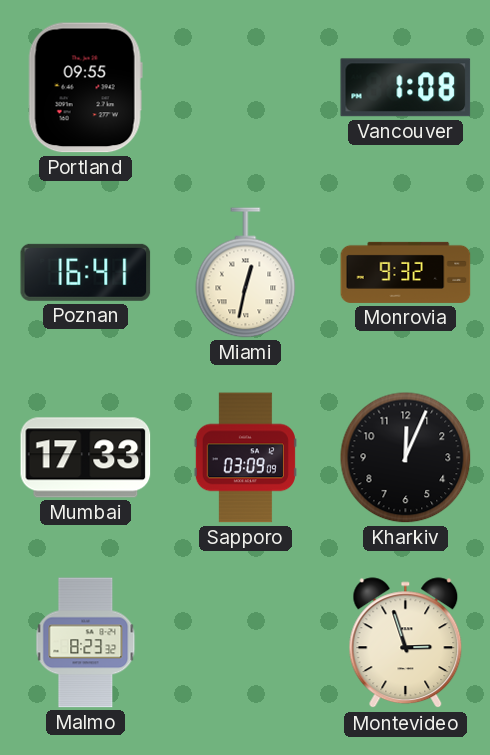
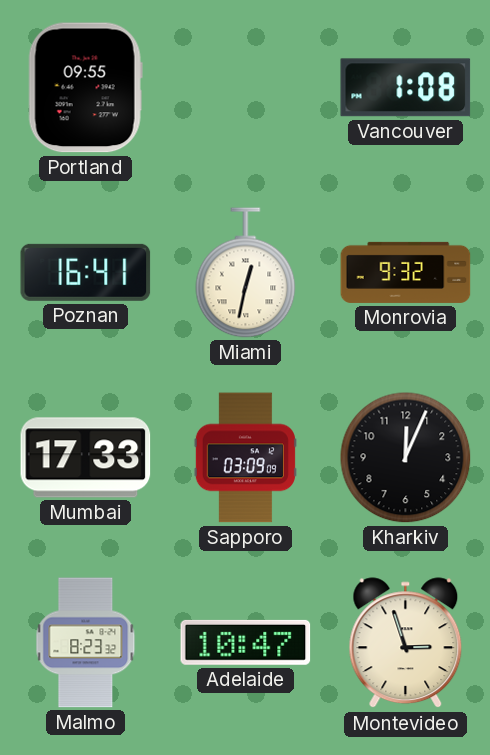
Adelaide: none -> 10:47
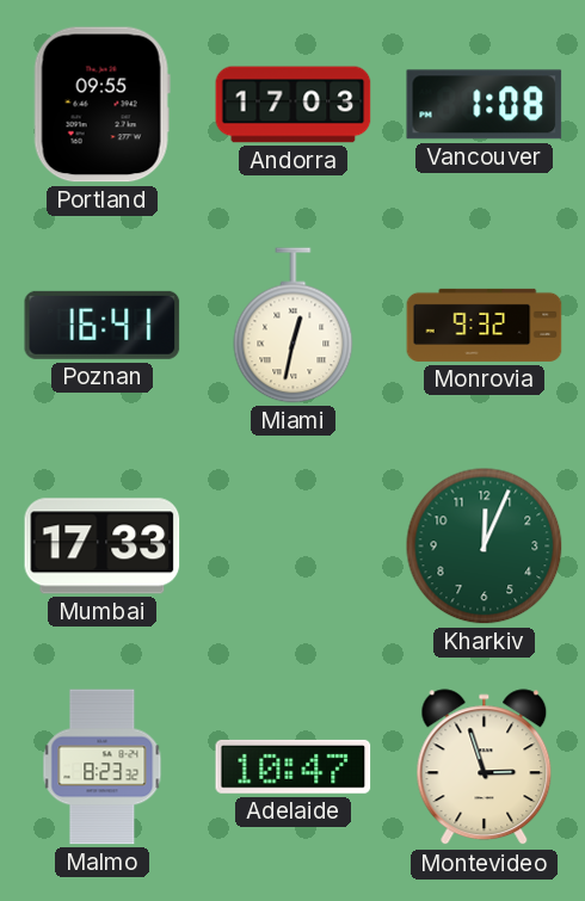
Andorra: none -> 17:03
Sapporo: 03:09 -> none
Kharkiv dial: black -> green
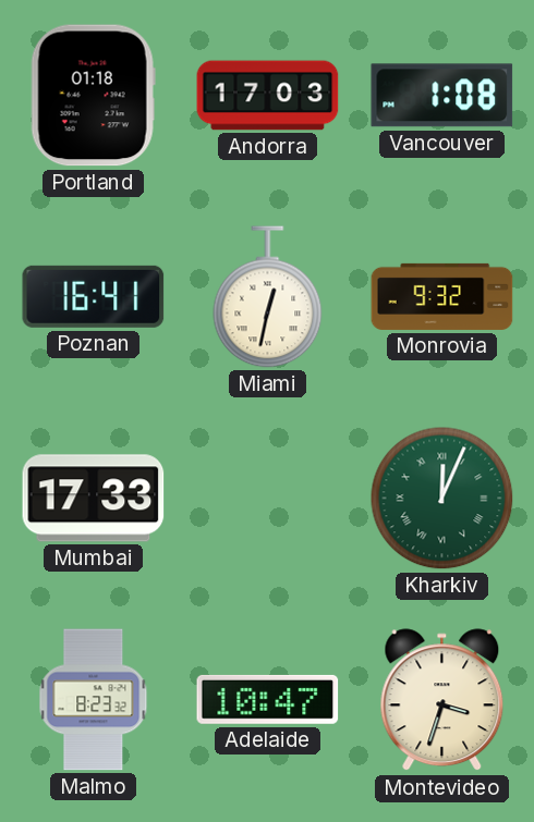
Portland: 09:55 -> 01:18
Kharkiv numerals: Arabic -> Roman
Montevideo: 2:57 -> 3:33
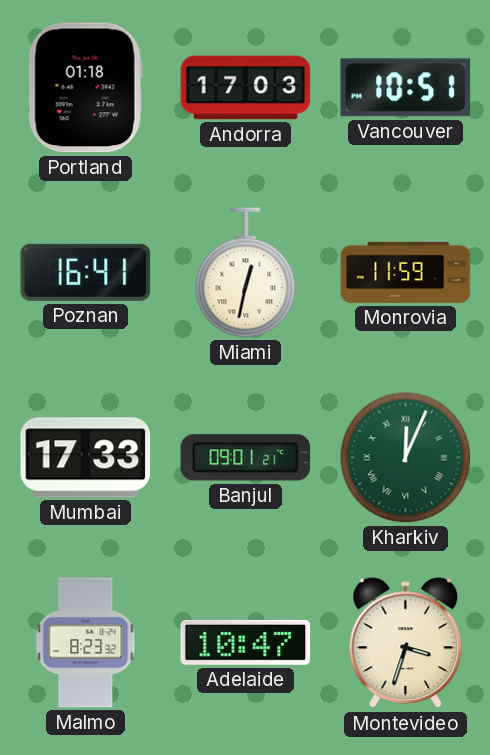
Vancouver: 1:08 -> 10:51
Monrovia: 9:32 -> 11:59
Banjul: none -> 09:01
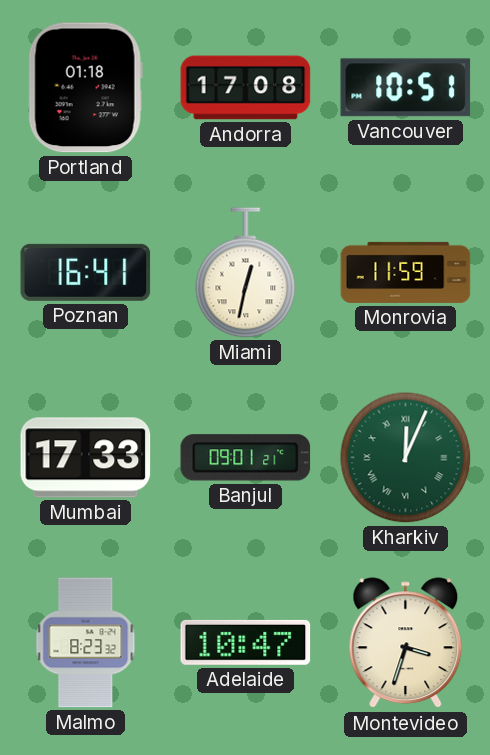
Andorra: 17:03 -> 17:08
